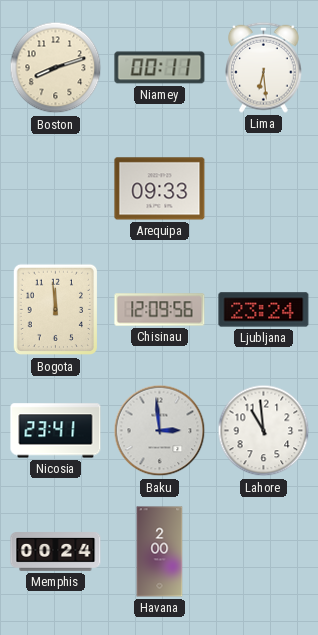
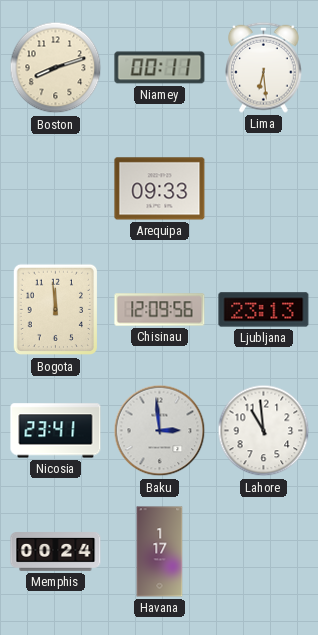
Ljubljana: 23:24 -> 23:13
Havana: 2:00 -> 1:17
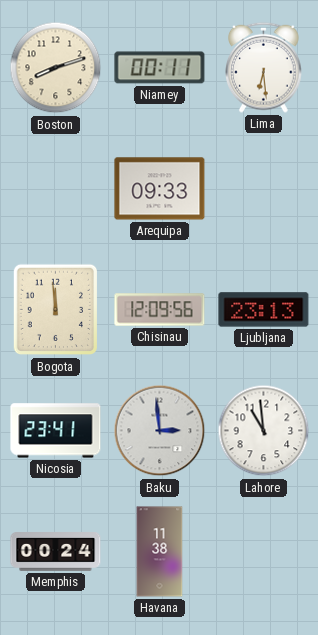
Havana: 1:17 -> 11:38
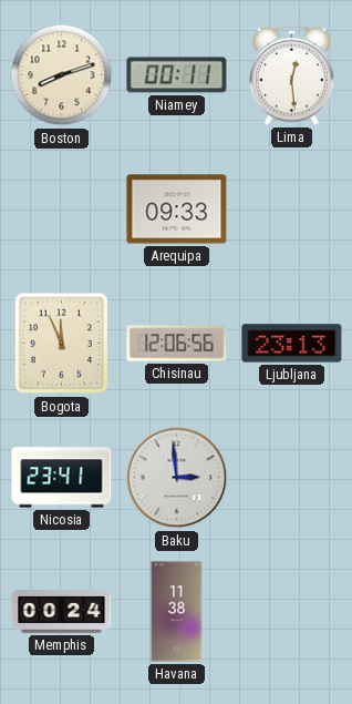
Lima: 6:29 -> 12:29
Bogota: 11:59 -> 11:56
Chisinau: 12:09 -> 12:06
Lahore: 10:59 -> none
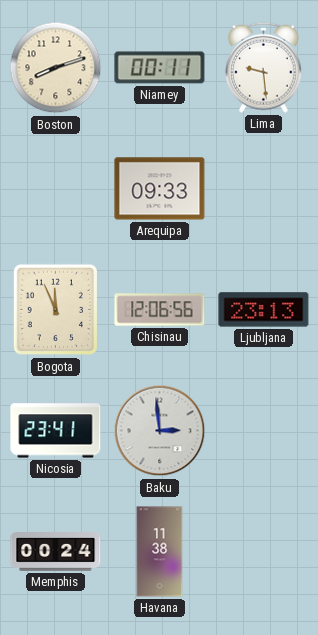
Lima: 12:29 -> 9:29
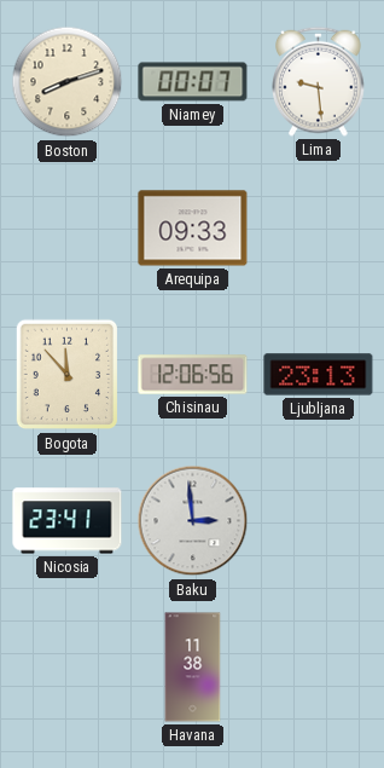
Niamey: 00:11 -> 00:07
Bogota: 11:56 -> 11:53
Memphis: 00:24 -> none
